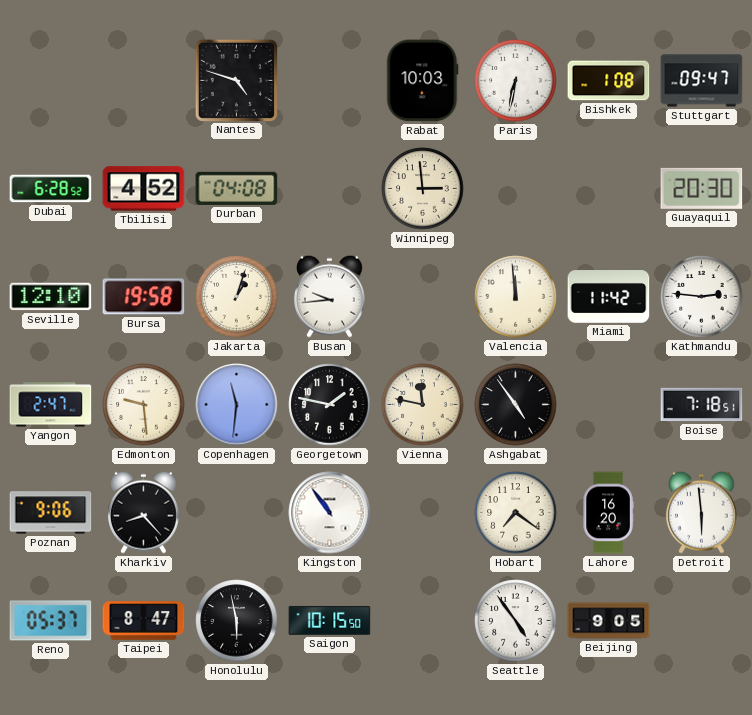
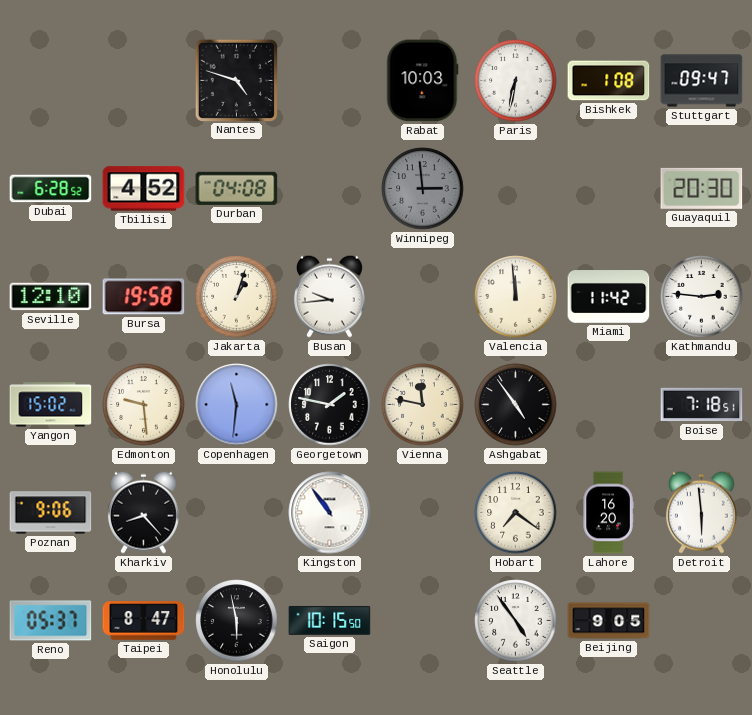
Winnipeg dial: cream -> grey
Yangon: 2:47 -> 15:02
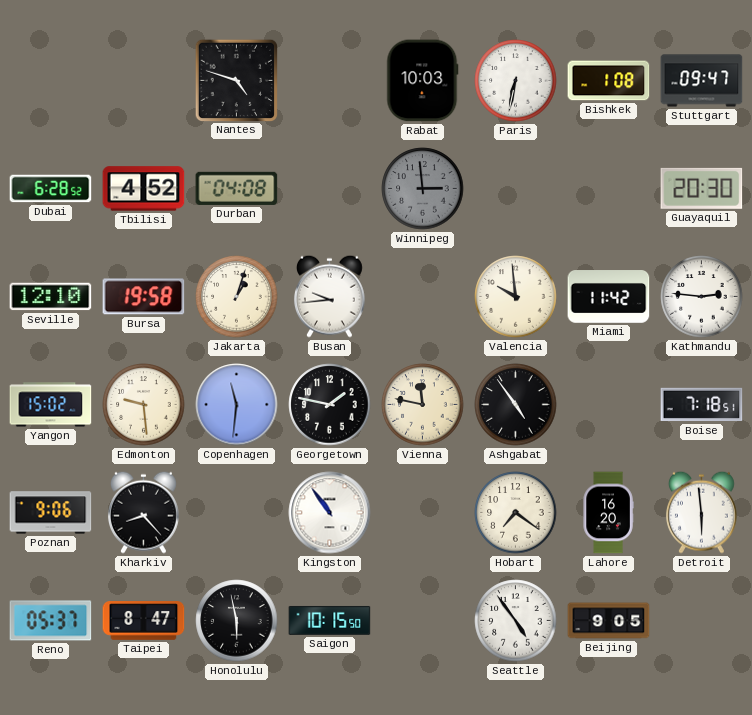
Valencia: 11:59 -> 9:59
